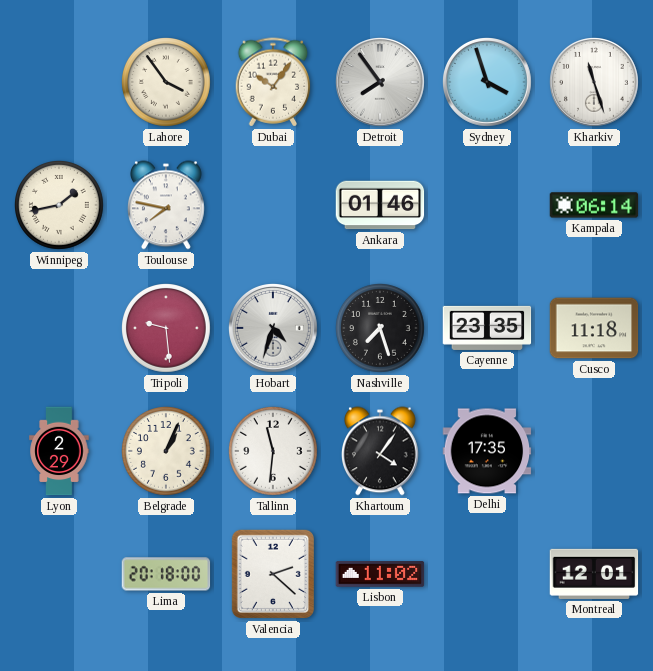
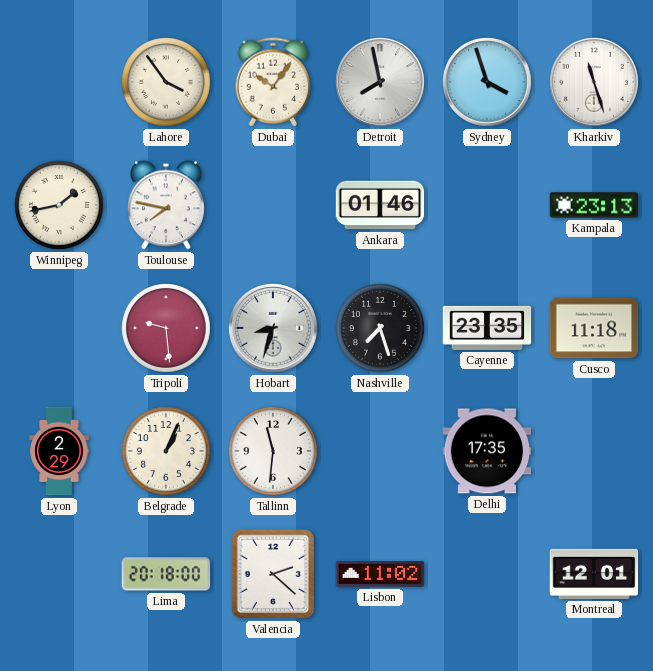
Detroit: 7:54 -> 7:58
Kampala: 06:14 -> 23:13
Hobart: 4:33 -> 8:33
Khartoum: 4:06 -> none
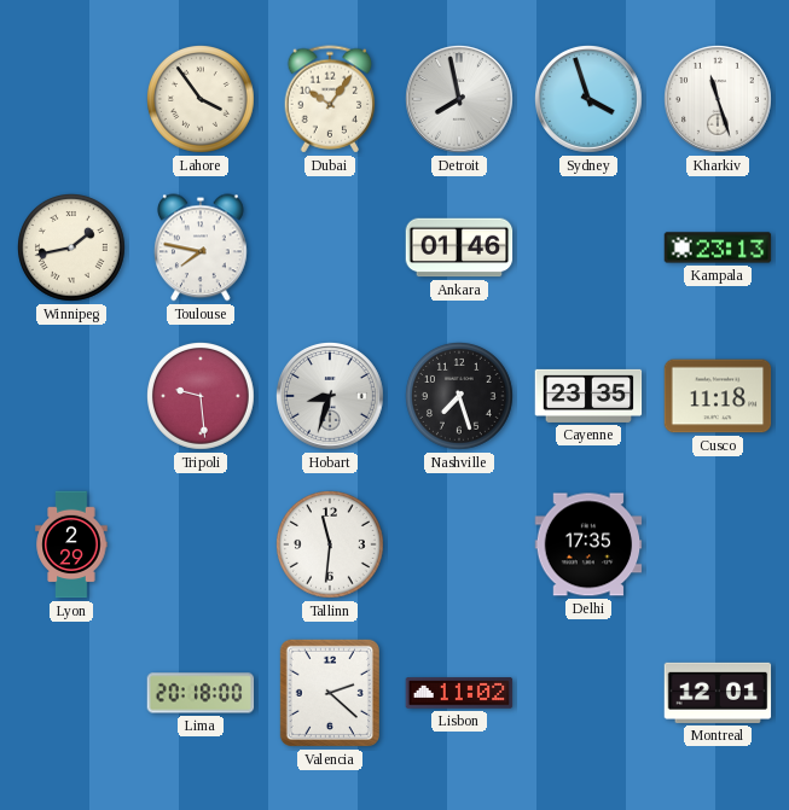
Belgrade: 1:04 -> none
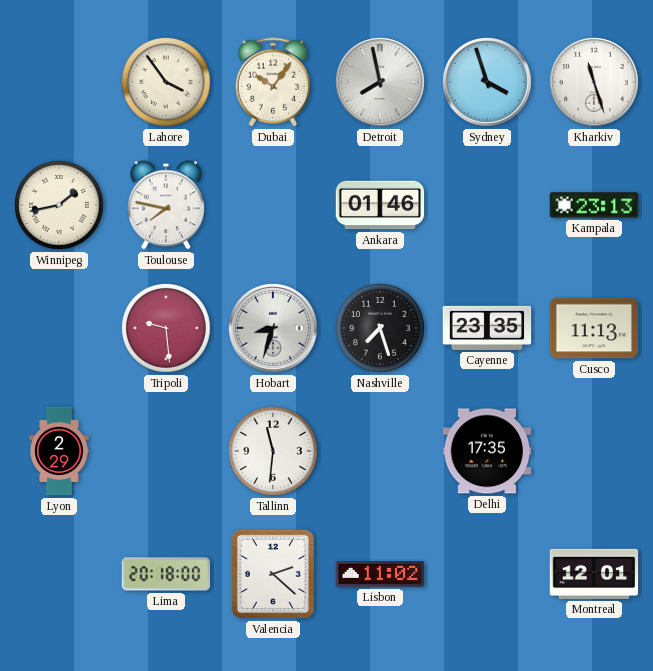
Cusco: 11:18 -> 11:13
